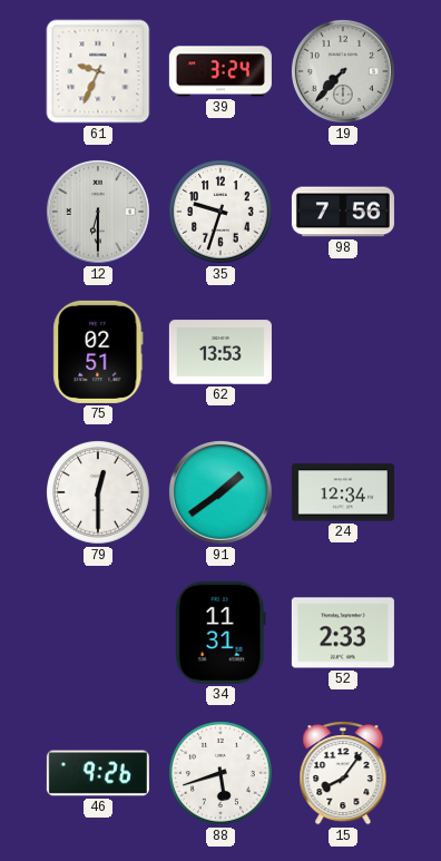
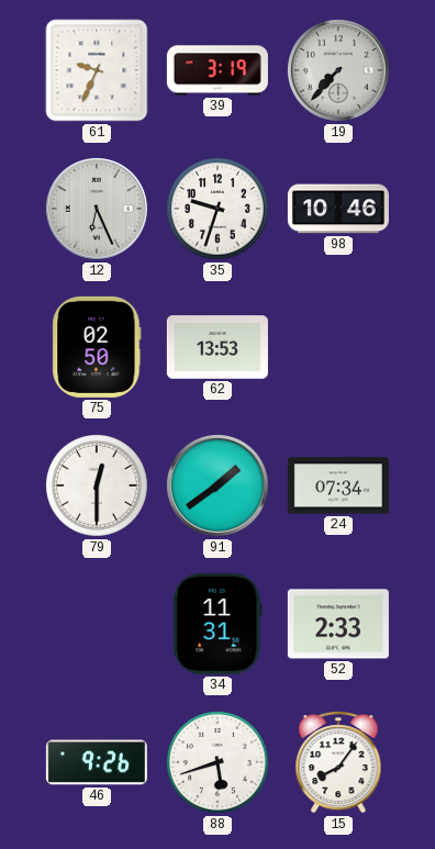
39: 3:24 -> 3:19
12: 6:30 -> 6:26
98: 7:56 -> 10:46
75: 02:51 -> 02:50
24: 12:34 -> 07:34
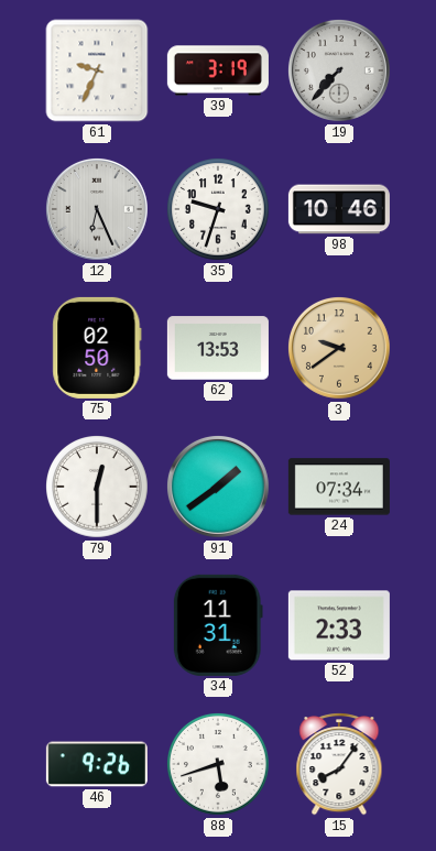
3: none -> 9:39
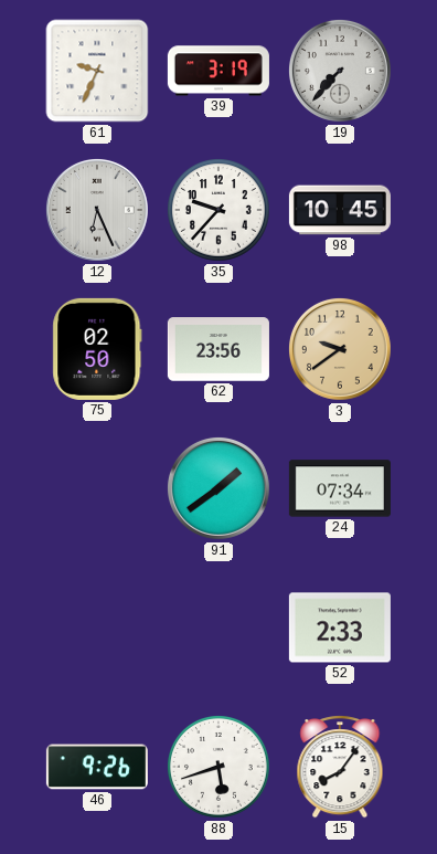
35: 9:33 -> 9:37
98: 10:46 -> 10:45
62: 13:53 -> 23:56
79: 12:30 -> none
34: 11:31 -> none
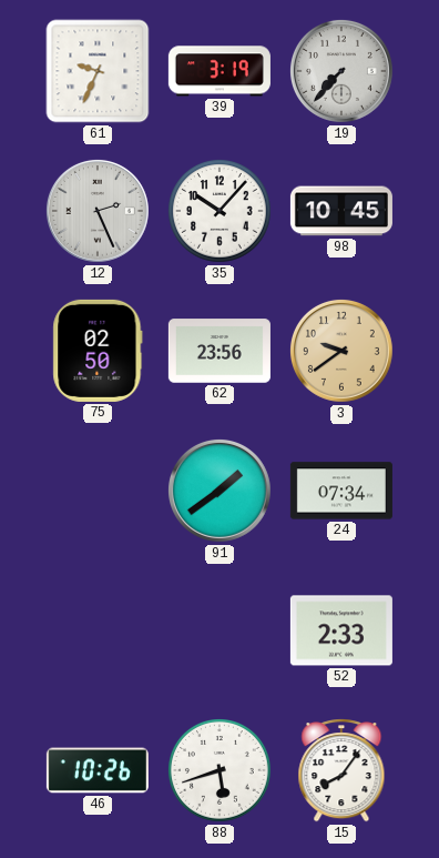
12: 6:26 -> 2:26
35: 9:37 -> 10:07
46: 9:26 -> 10:26
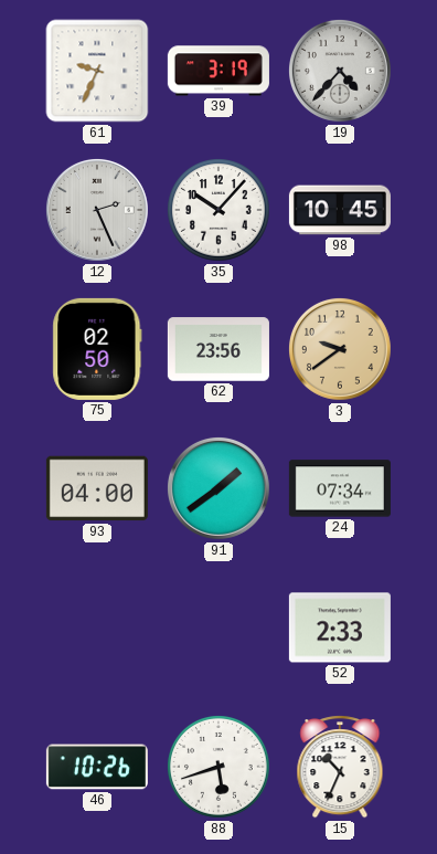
19: 7:37 -> 4:37
93: none -> 04:00
15: 8:06 -> 10:34
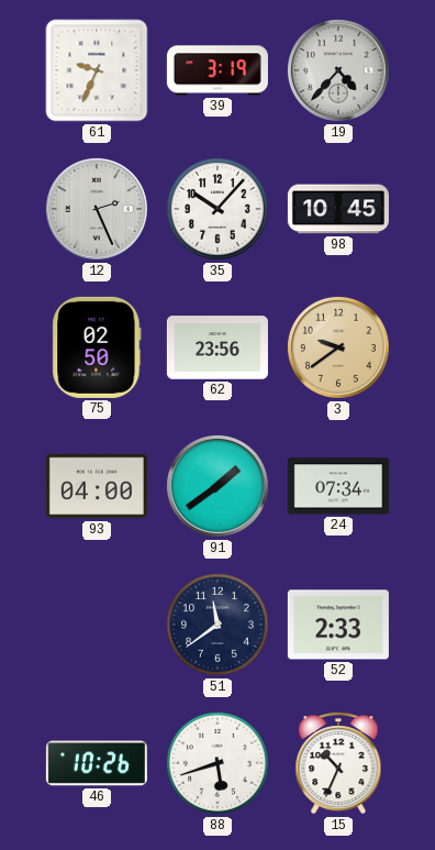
51: none -> 11:39
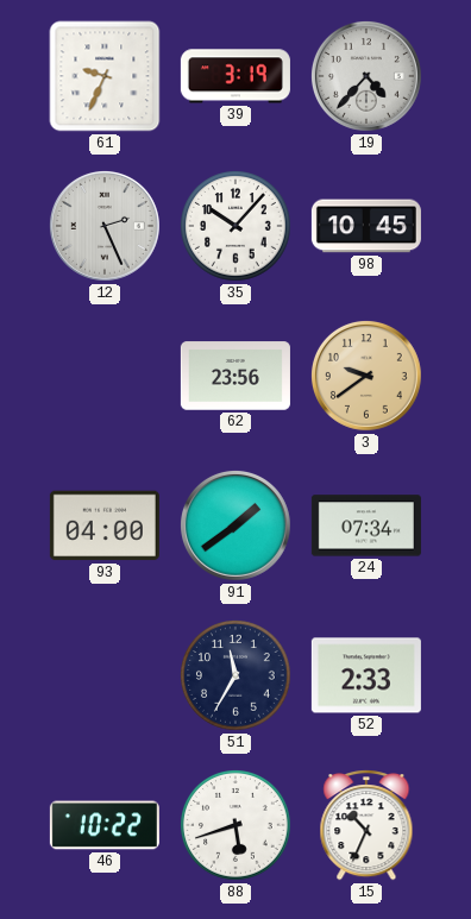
75: 02:50 -> none
51: 11:39 -> 11:35
46: 10:26 -> 10:22
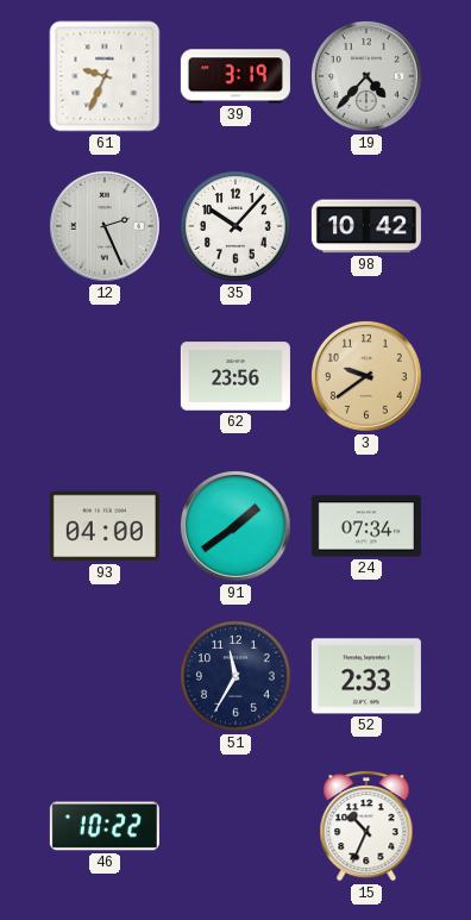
98: 10:45 -> 10:42
88: 5:42 -> none
